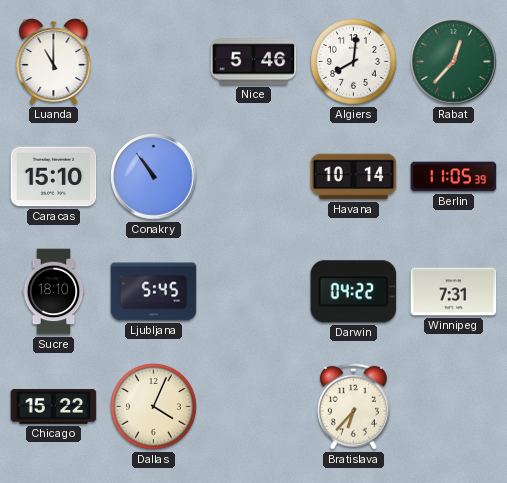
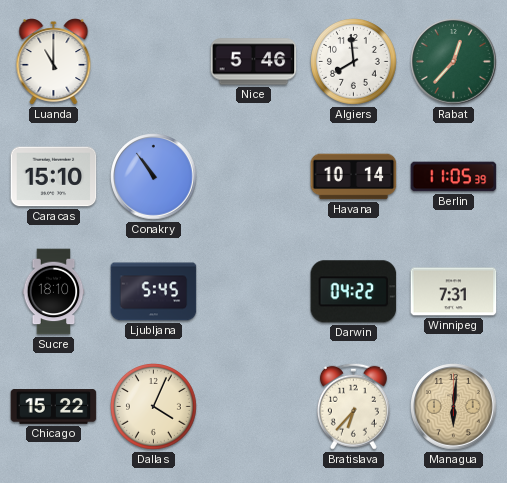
Algiers: 8:01 -> 7:59
Managua: none -> 6:01
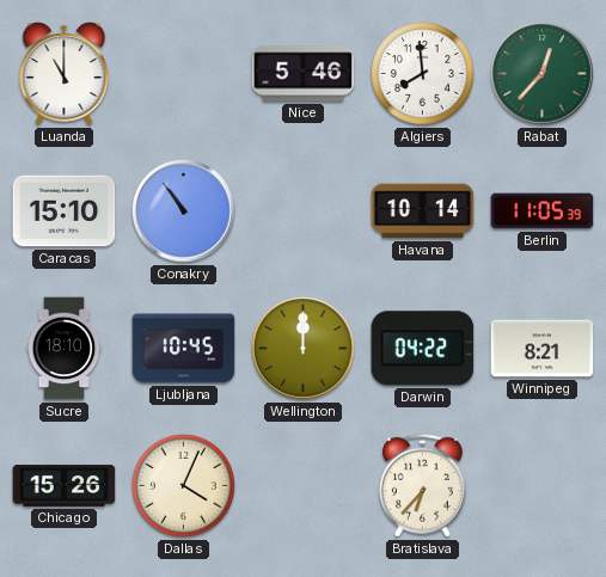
Ljubljana: 5:45 -> 10:45
Wellington: none -> 12:00
Winnipeg: 7:31 -> 8:21
Chicago: 15:22 -> 15:26
Managua: 6:01 -> none
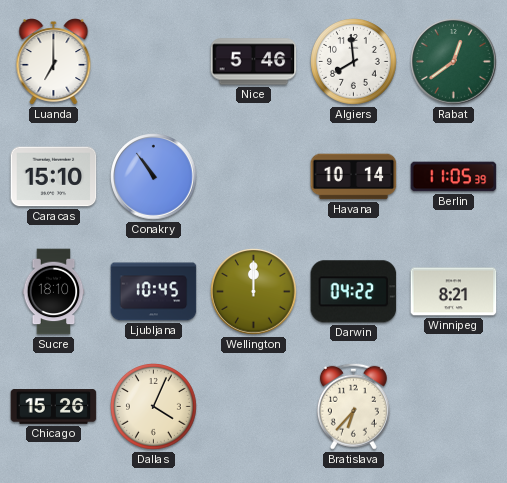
Luanda: 11:00 -> 7:00
Rabat: 12:37 -> 12:39
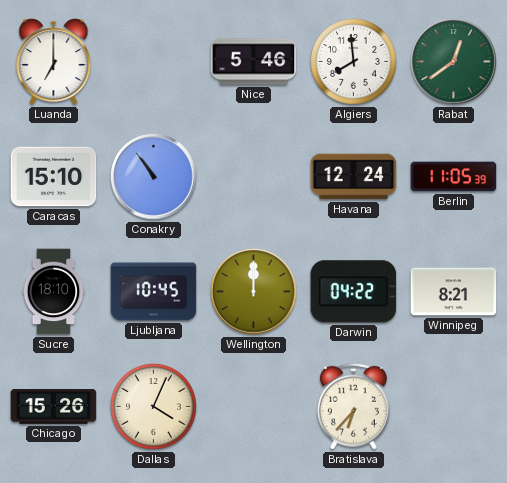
Havana: 10:14 -> 12:24
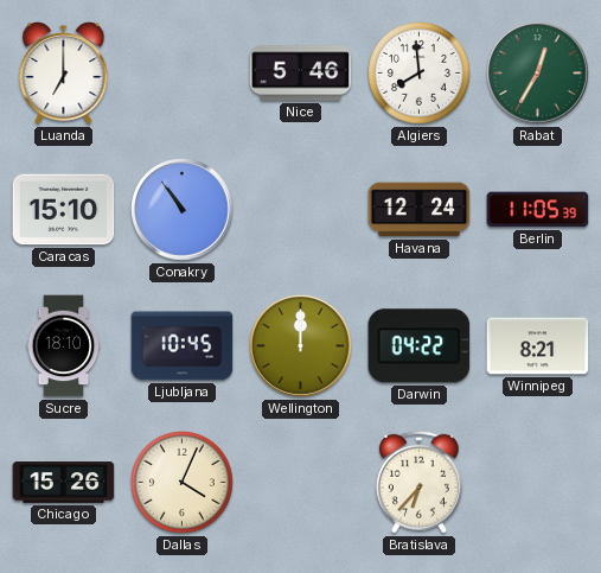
Rabat: 12:39 -> 12:35
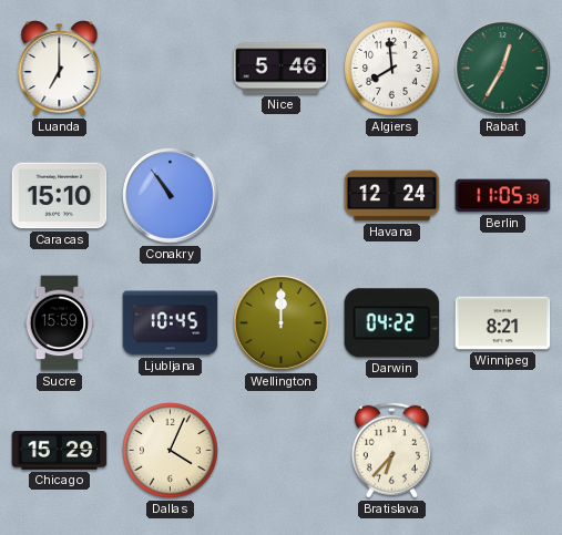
Sucre: 18:10 -> 15:59
Chicago: 15:26 -> 15:29
